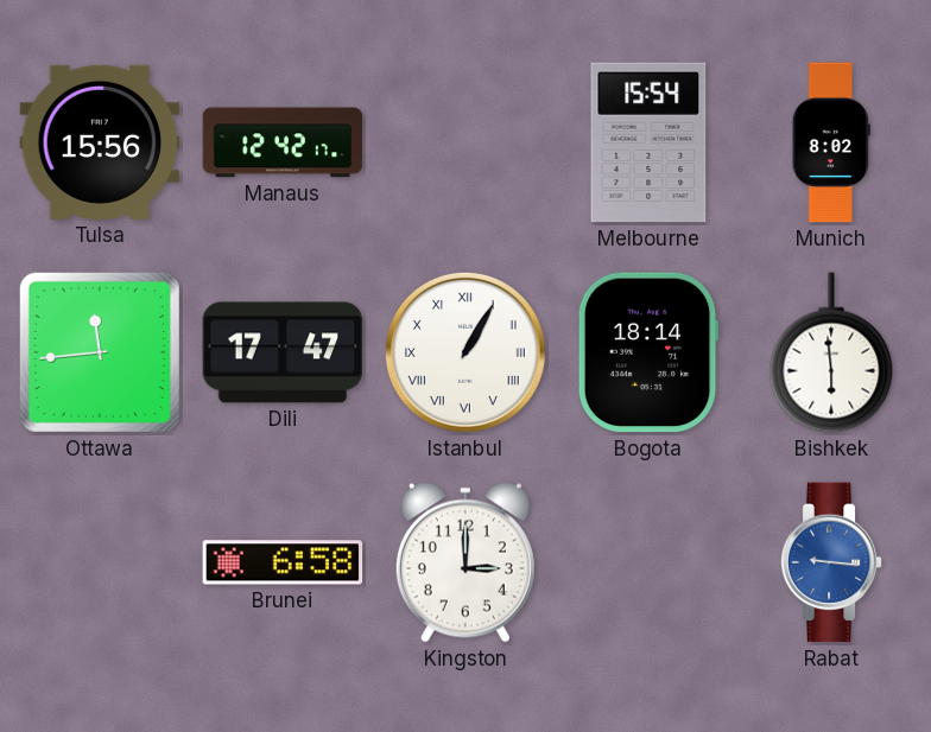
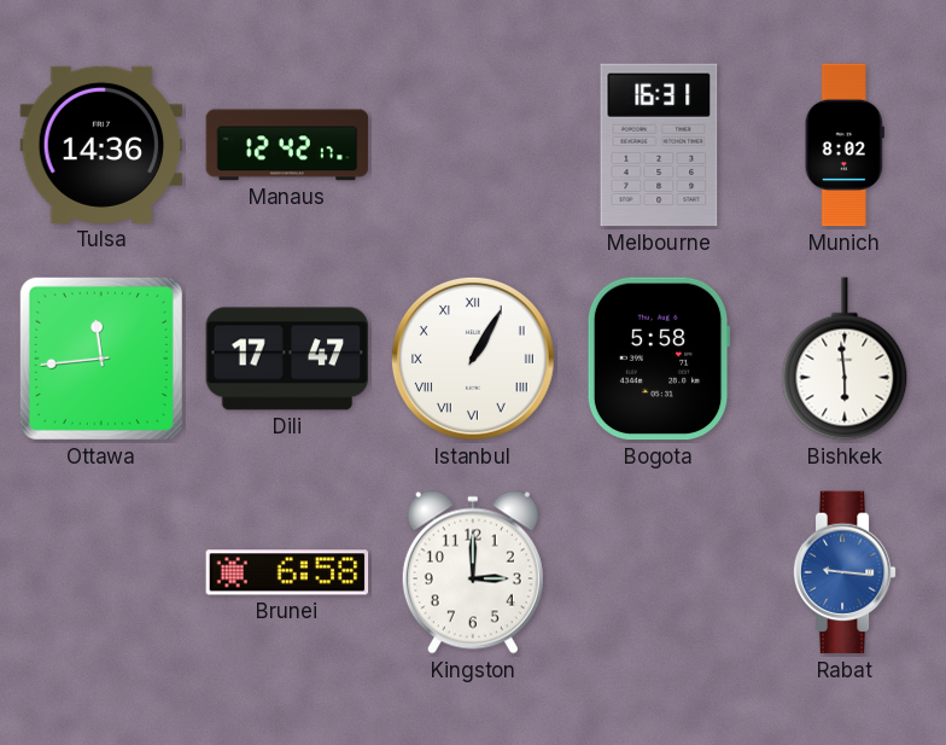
Tulsa: 15:56 -> 14:36
Melbourne: 15:54 -> 16:31
Bogota: 18:14 -> 5:58
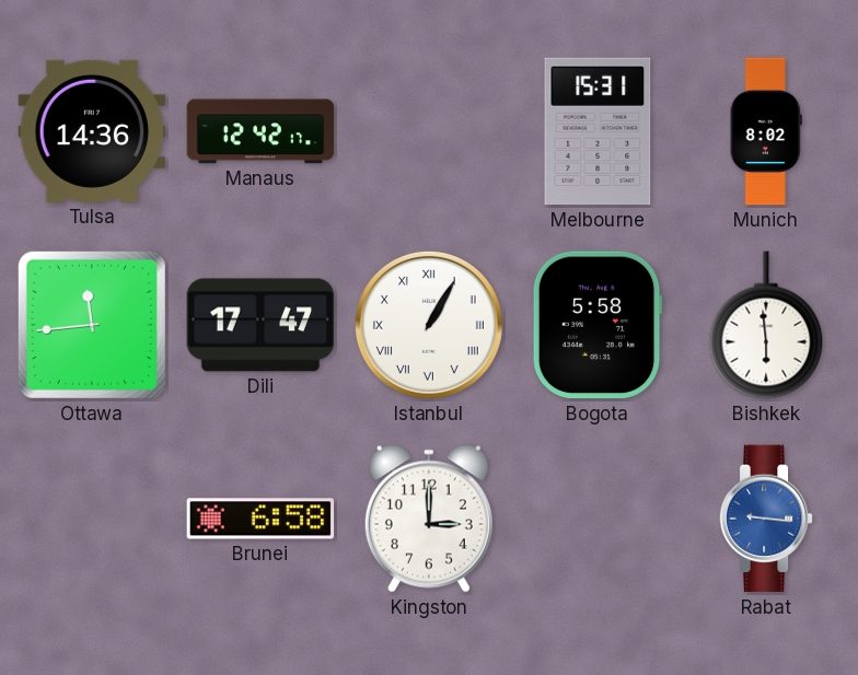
Melbourne: 16:31 -> 15:31
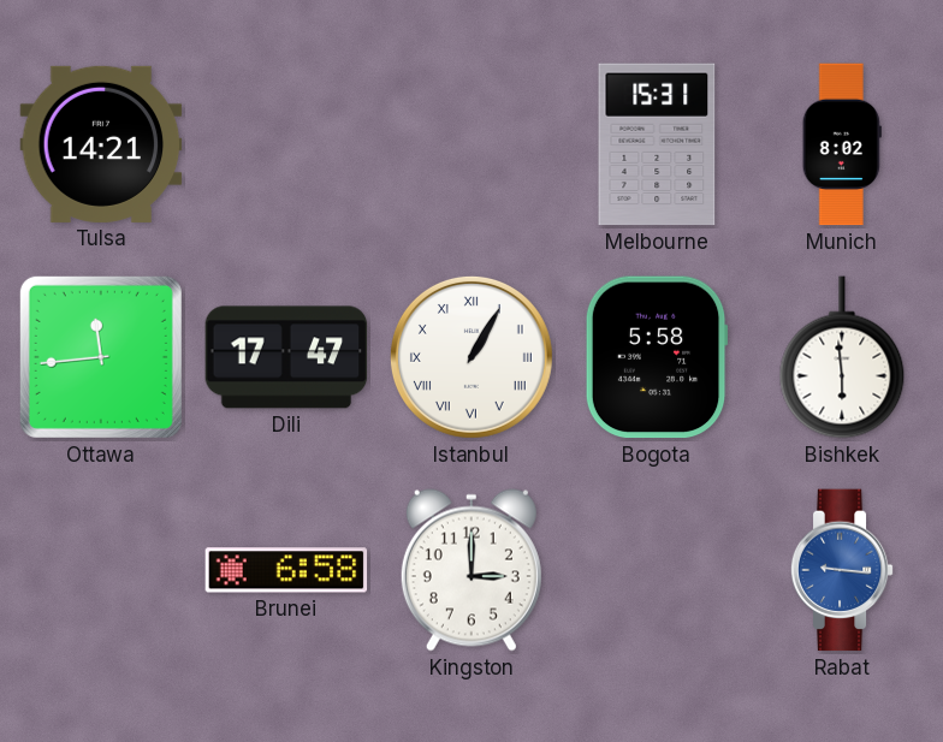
Tulsa: 14:36 -> 14:21
Manaus: 12:42 -> none
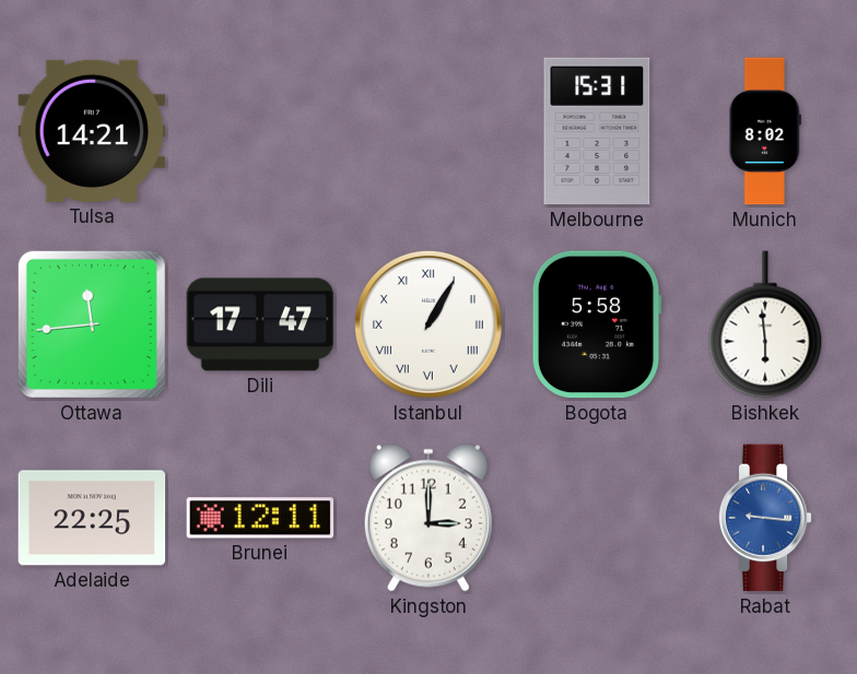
Adelaide: none -> 22:25
Brunei: 6:58 -> 12:11
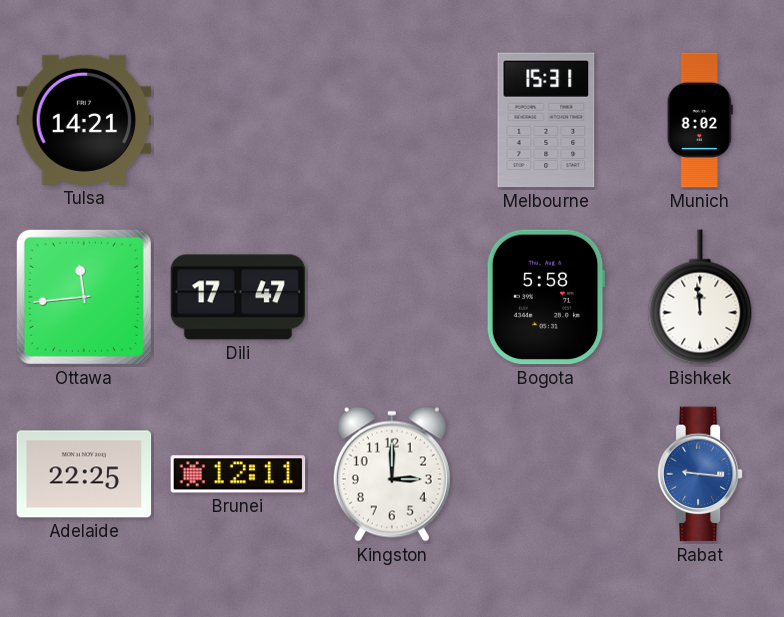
Istanbul: 1:05 -> none
Bishkek: 5:59 -> 11:59
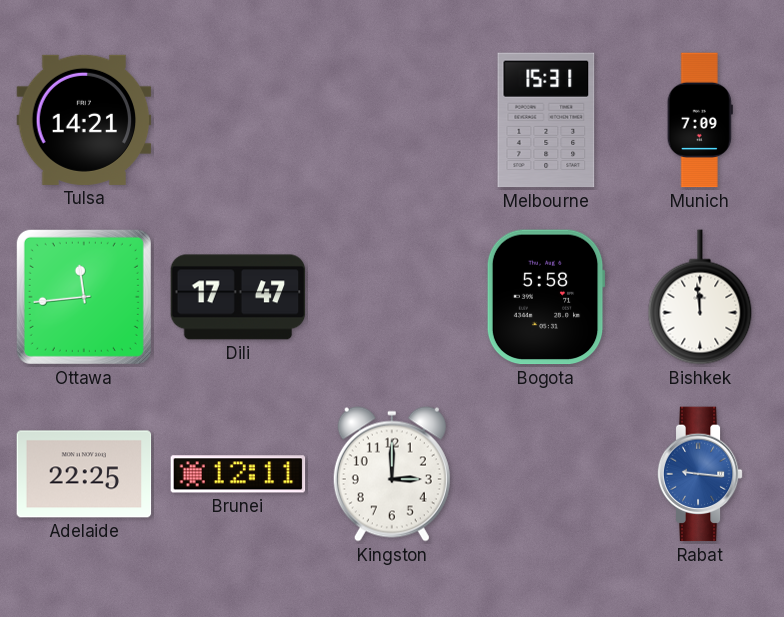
Munich: 8:02 -> 7:09
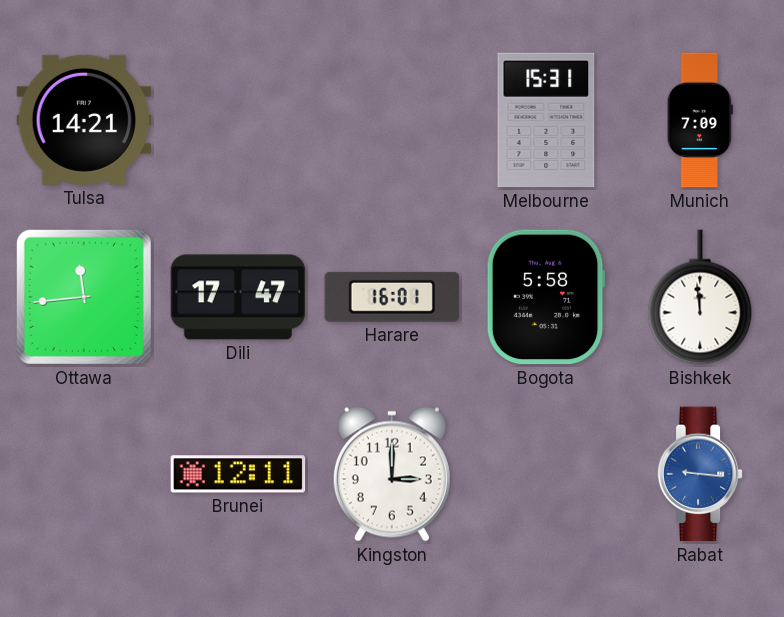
Harare: none -> 16:01
Adelaide: 22:25 -> none
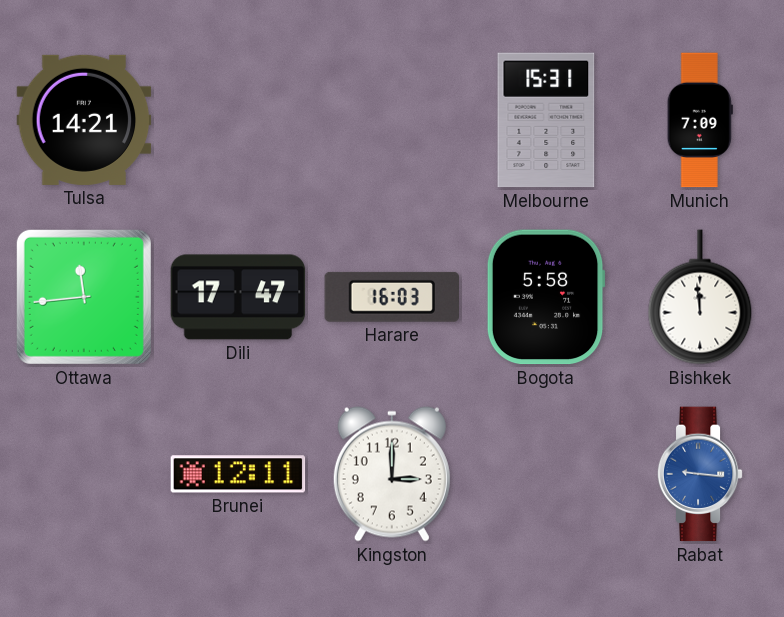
Harare: 16:01 -> 16:03
